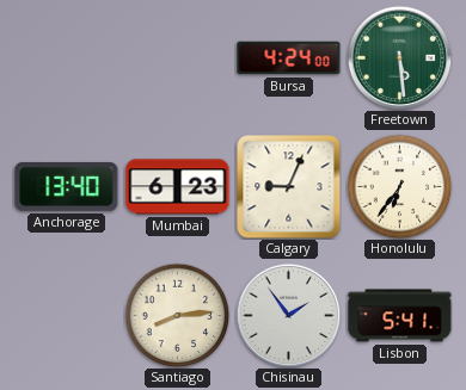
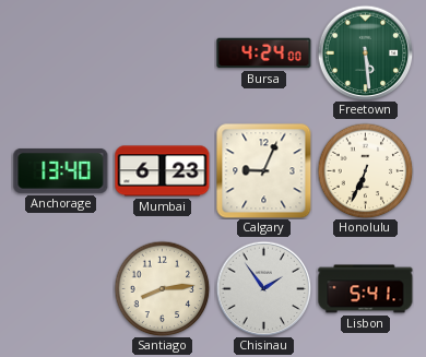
Honolulu: 6:36 -> 6:34
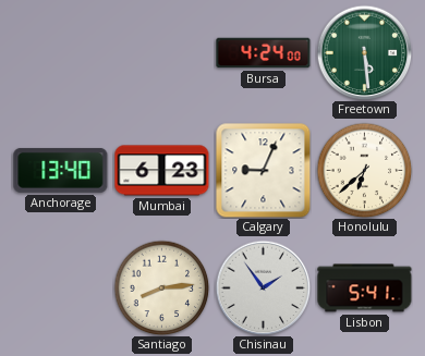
Honolulu: 6:34 -> 6:38
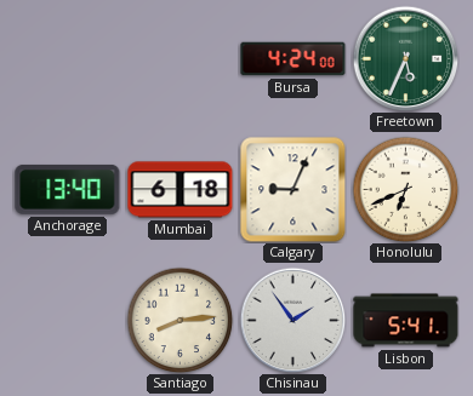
Freetown: 5:29 -> 5:34
Mumbai: 6:23 -> 6:18
Honolulu: 6:38 -> 6:41
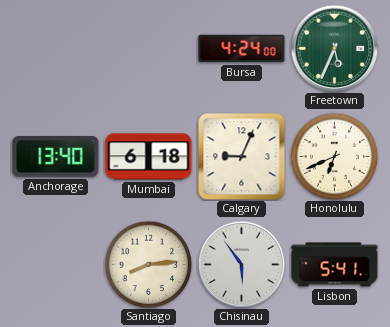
Chisinau: 1:54 -> 5:54
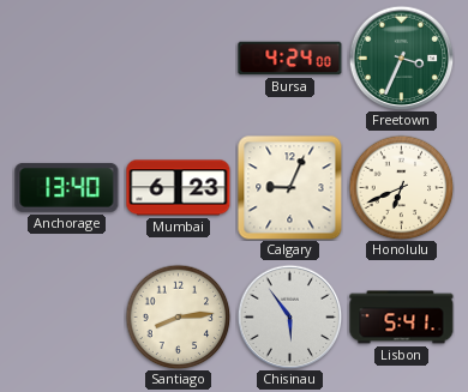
Freetown: 5:34 -> 3:34
Mumbai: 6:18 -> 6:23
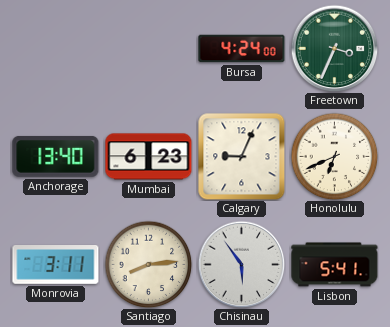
Monrovia: none -> 3:11
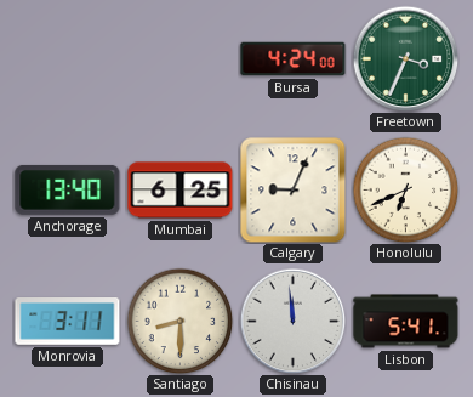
Mumbai: 6:23 -> 6:25
Santiago: 8:14 -> 8:30
Chisinau: 5:54 -> 11:59
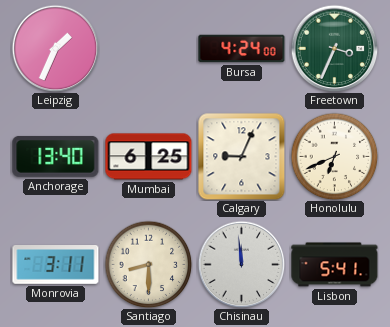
Leipzig: none -> 1:34
